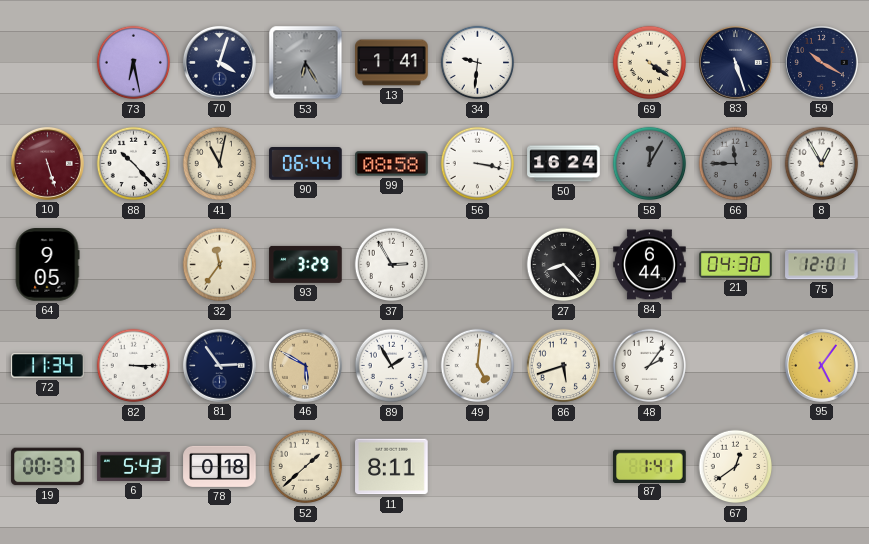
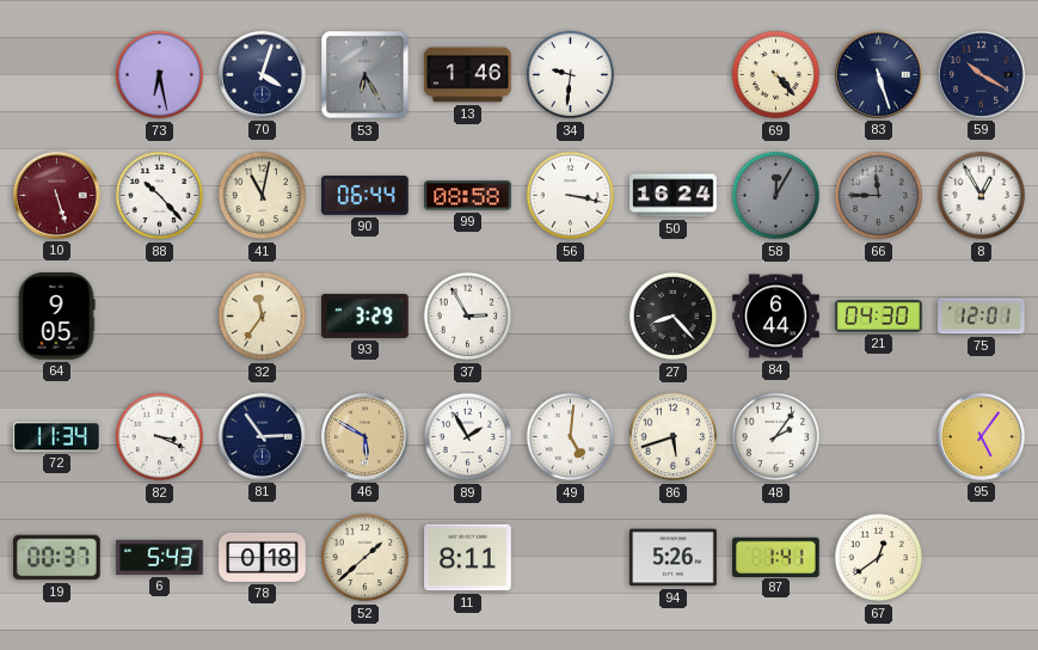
13: 1:41 -> 1:46
69: 4:21 -> 4:23
82: 3:15 -> 3:19
94: none -> 5:26
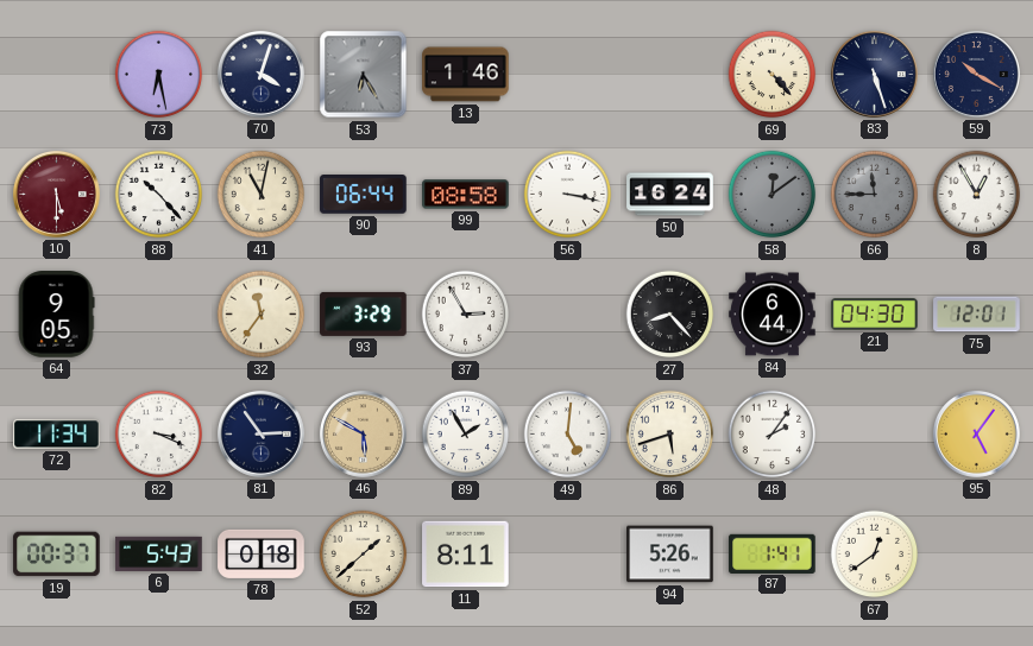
34: 9:31 -> none
10: 5:27 -> 5:30
58: 12:05 -> 12:09
